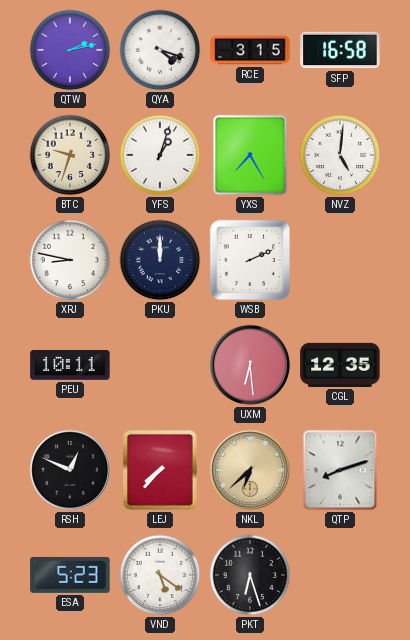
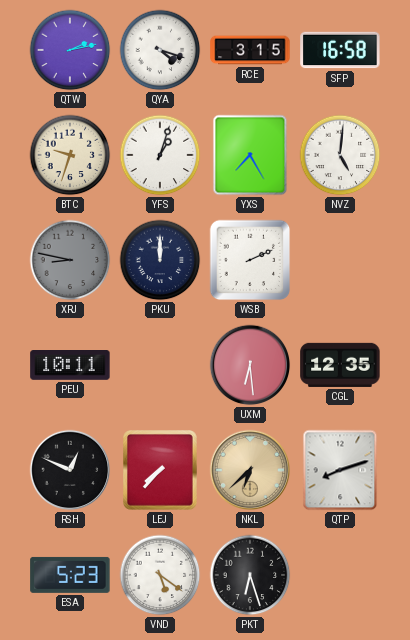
XRJ dial: white -> grey
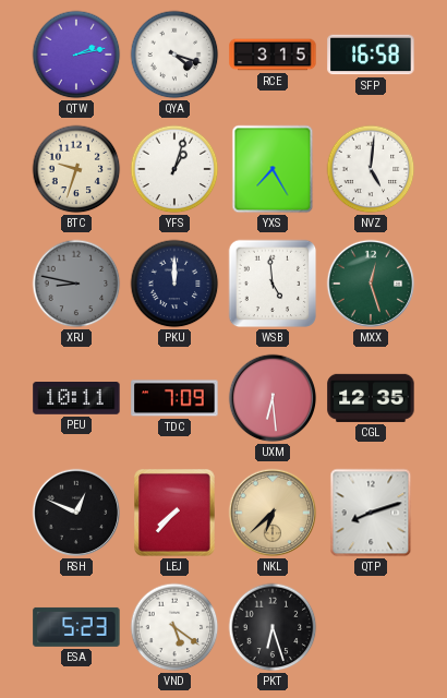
WSB: 2:11 -> 4:59
MXX: none -> 12:27
TDC: none -> 7:09
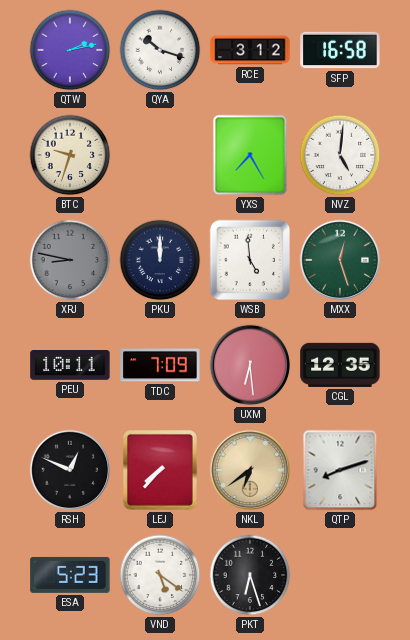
QYA: 4:18 -> 10:18
RCE: 3:15 -> 3:12
YFS: 1:03 -> none
NKL: 6:38 -> 6:39
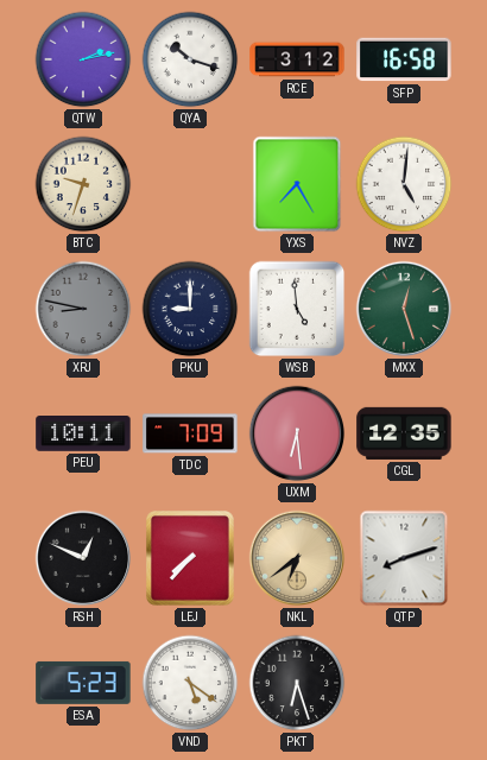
PKU: 12:00 -> 9:00
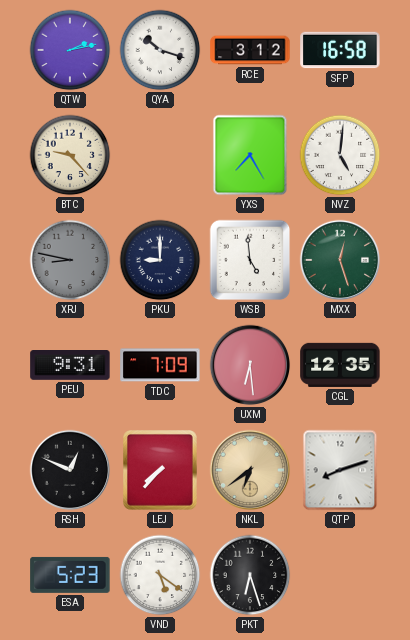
BTC: 9:33 -> 9:23
PEU: 10:11 -> 9:31
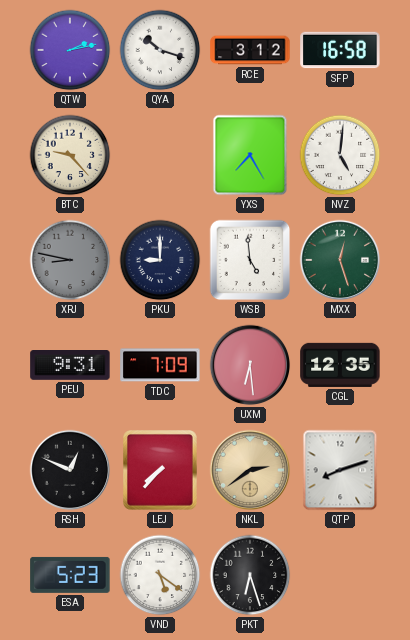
NKL: 6:39 -> 2:39
